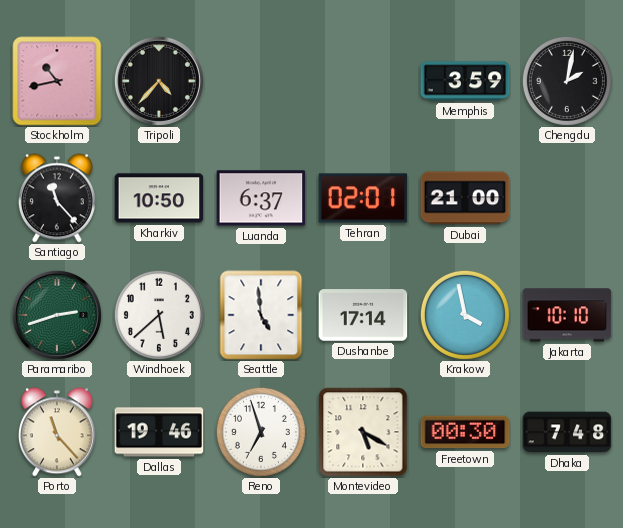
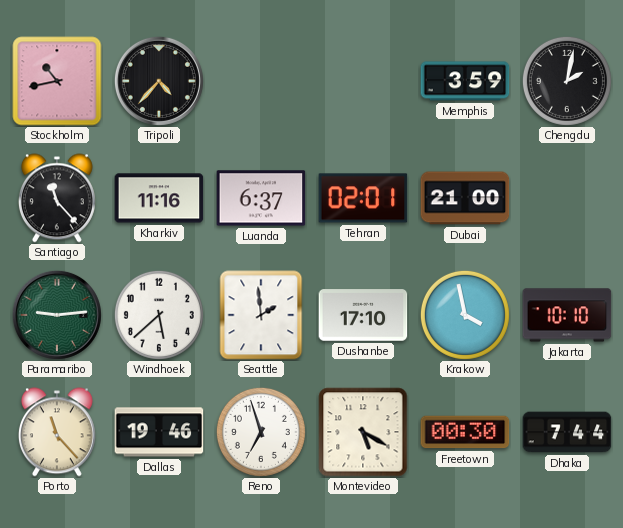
Kharkiv: 10:50 -> 11:16
Paramaribo: 2:42 -> 9:14
Seattle: 4:59 -> 1:59
Dushanbe: 17:14 -> 17:10
Dhaka: 7:48 -> 7:44
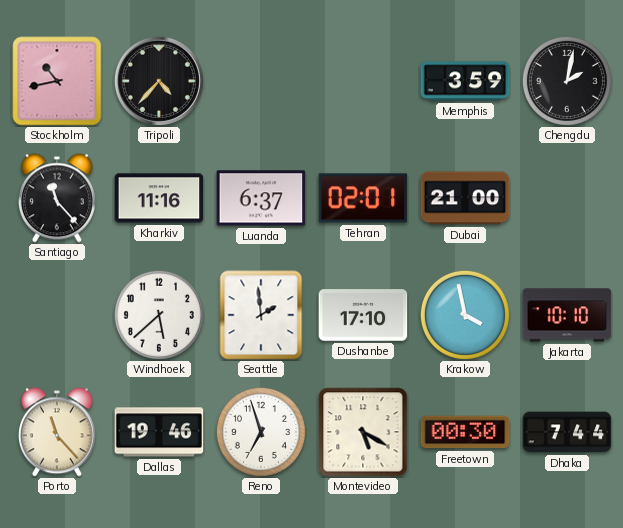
Paramaribo: 9:14 -> none
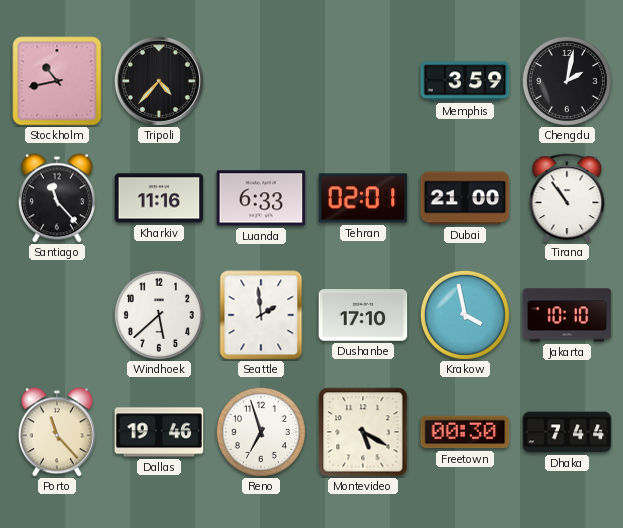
Luanda: 6:37 -> 6:33
Tirana: none -> 10:54
